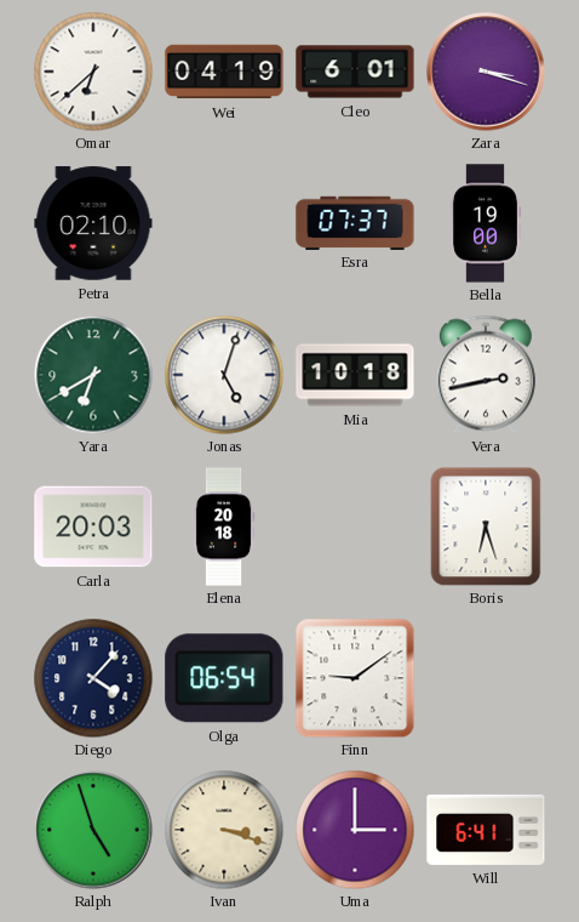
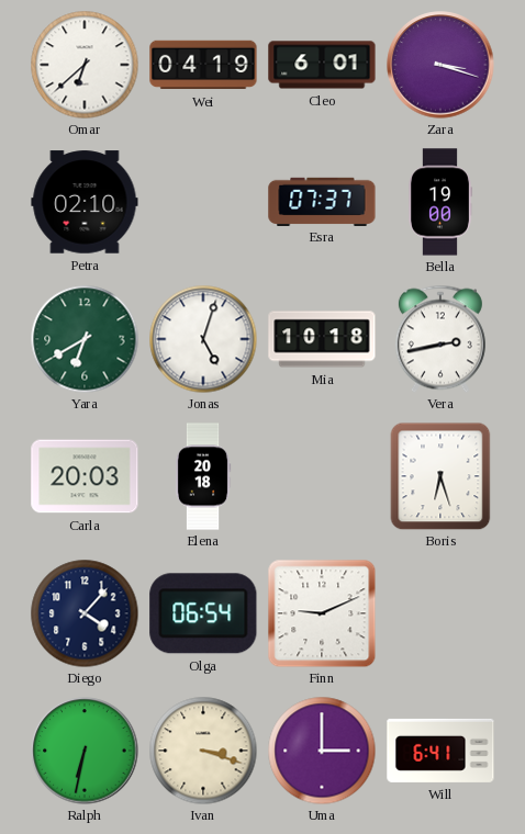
Finn: 9:09 -> 9:11
Ralph: 4:57 -> 6:32
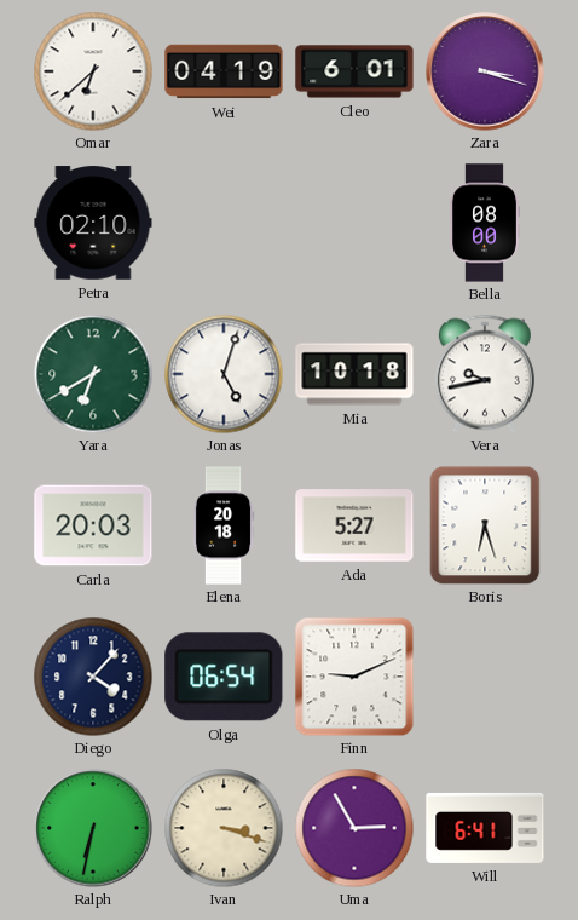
Esra: 07:37 -> none
Bella: 19:00 -> 08:00
Vera: 2:43 -> 9:43
Ada: none -> 5:27
Uma: 3:00 -> 2:55
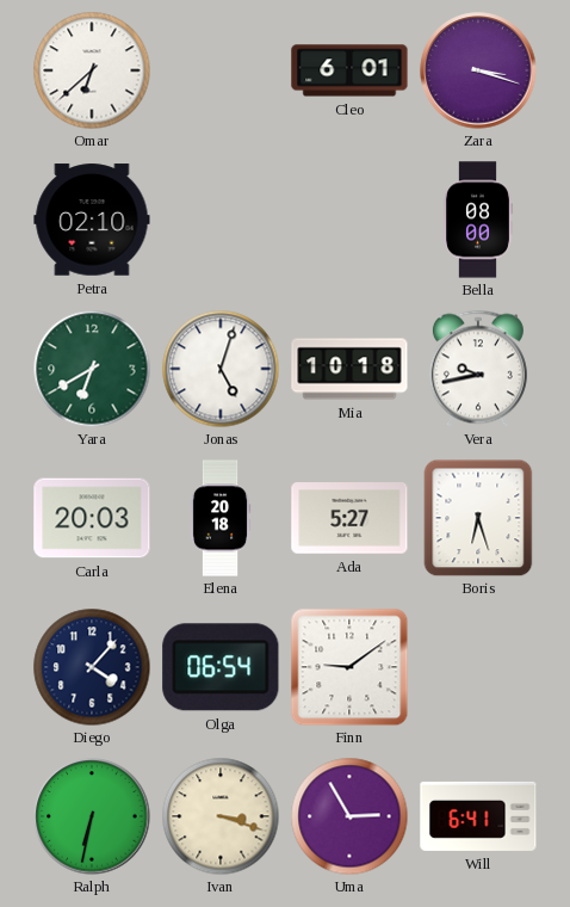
Wei: 04:19 -> none
Finn: 9:11 -> 9:09
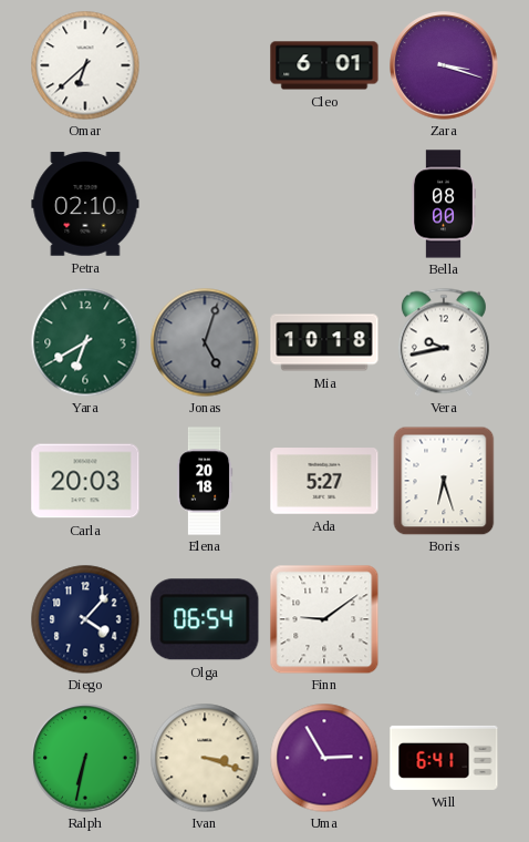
Jonas dial: white -> grey
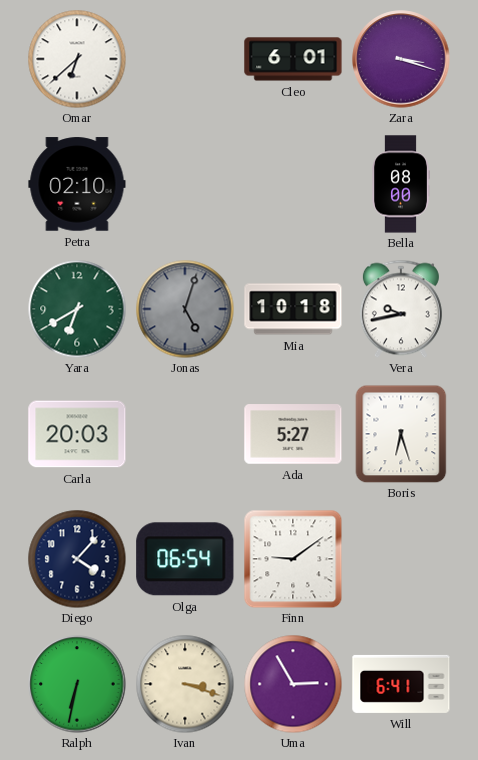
Elena: 20:18 -> none
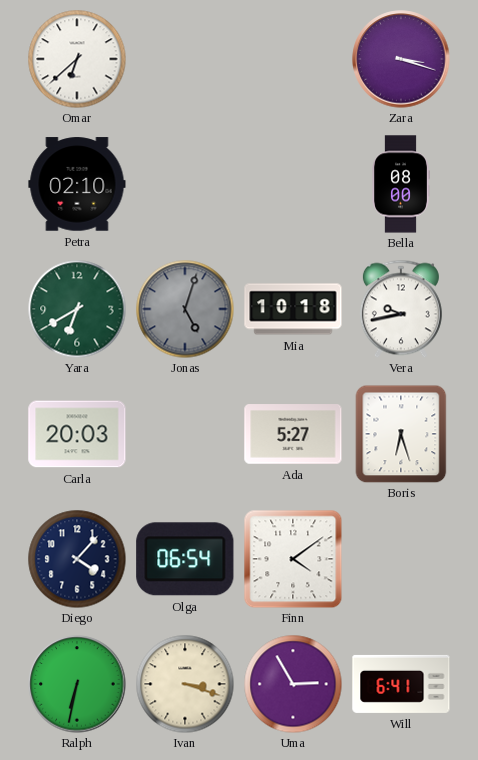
Cleo: 6:01 -> none
Finn: 9:09 -> 4:09
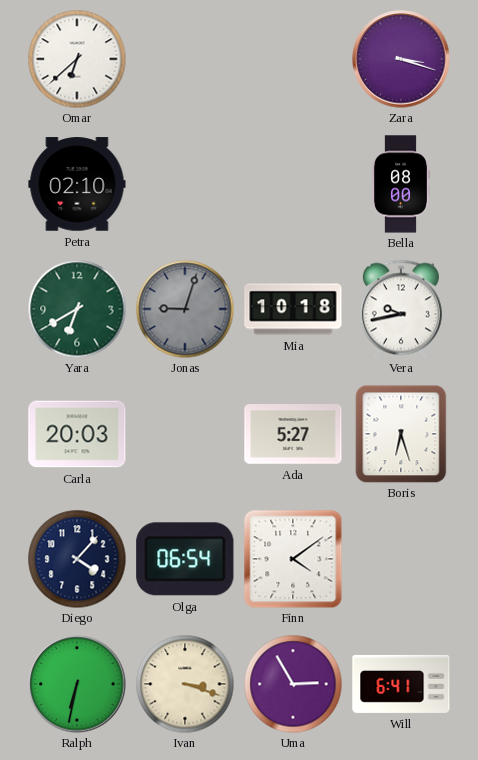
Jonas: 5:03 -> 9:03
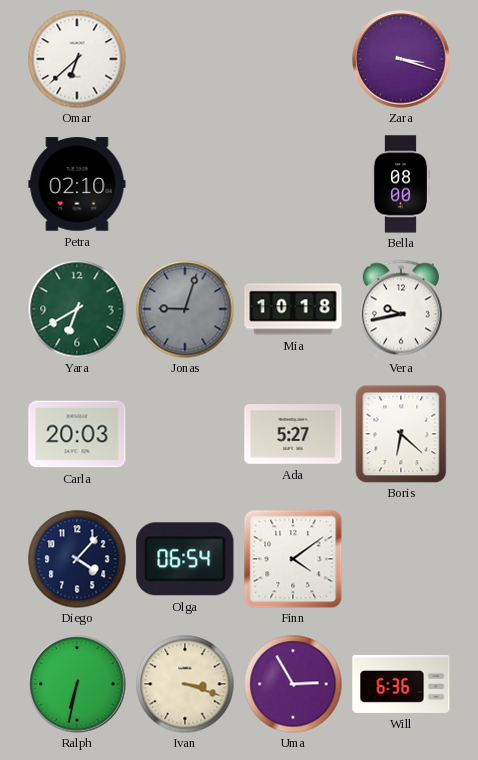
Boris: 6:27 -> 6:22
Will: 6:41 -> 6:36
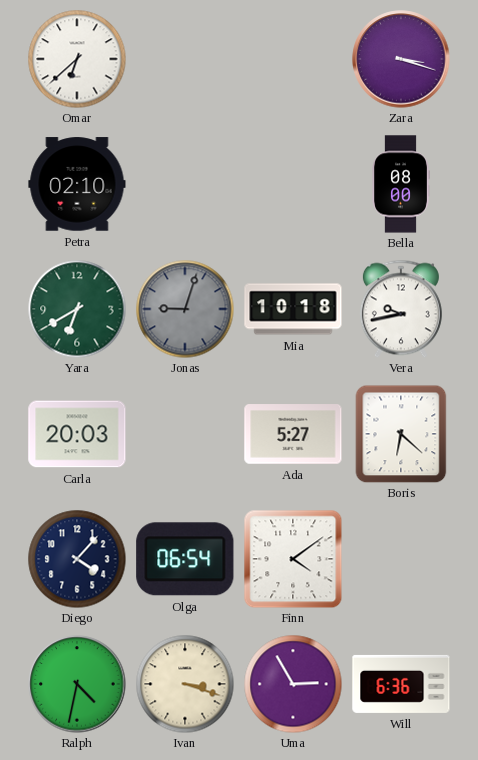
Ralph: 6:32 -> 4:32
